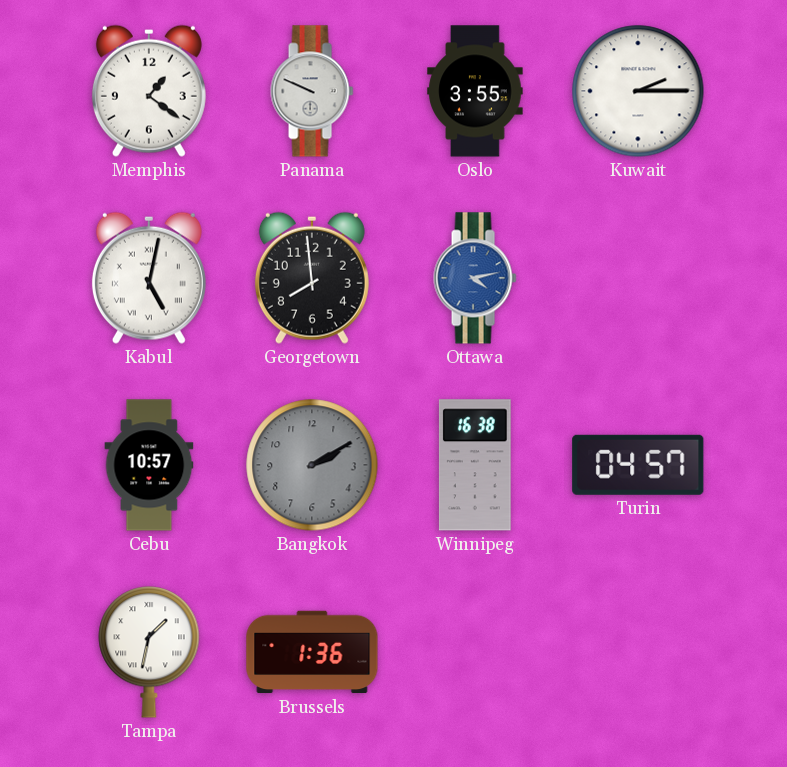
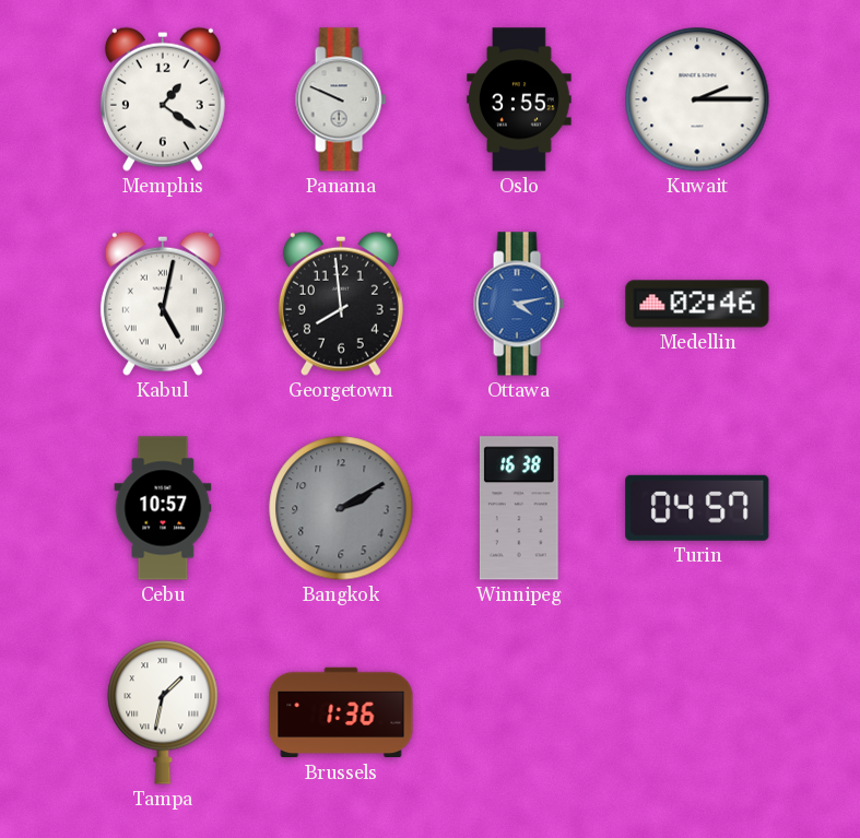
Medellin: none -> 02:46
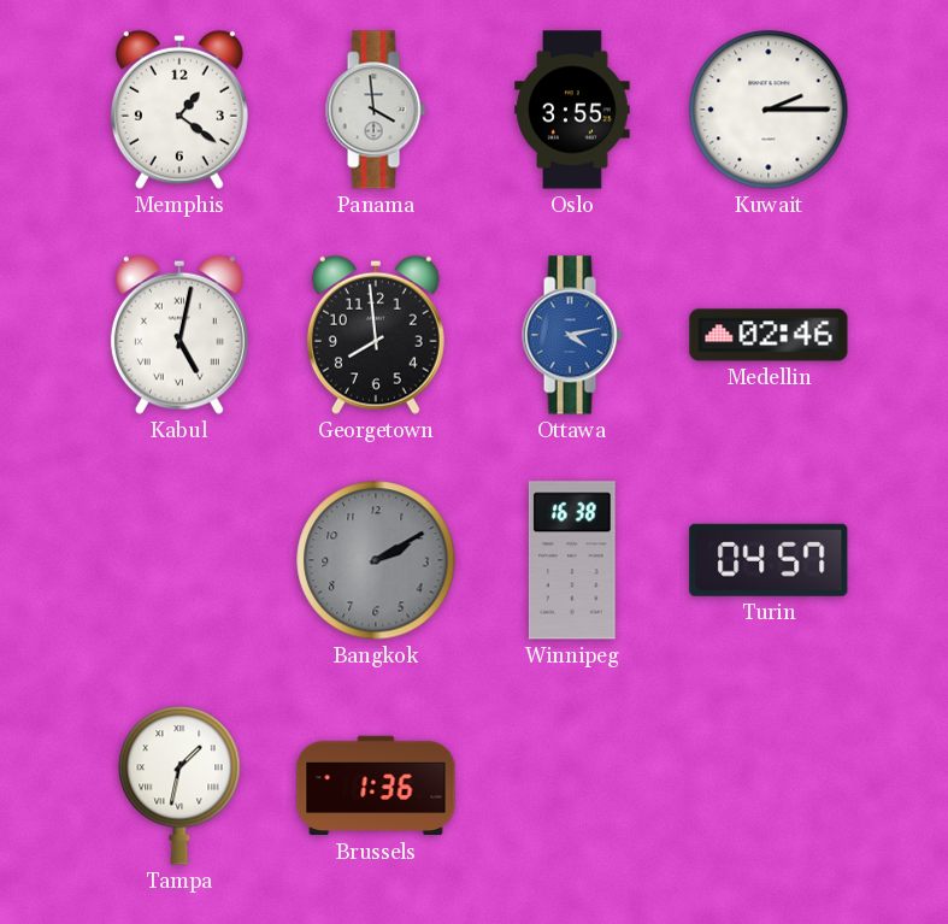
Panama: 9:49 -> 3:59
Cebu: 10:57 -> none
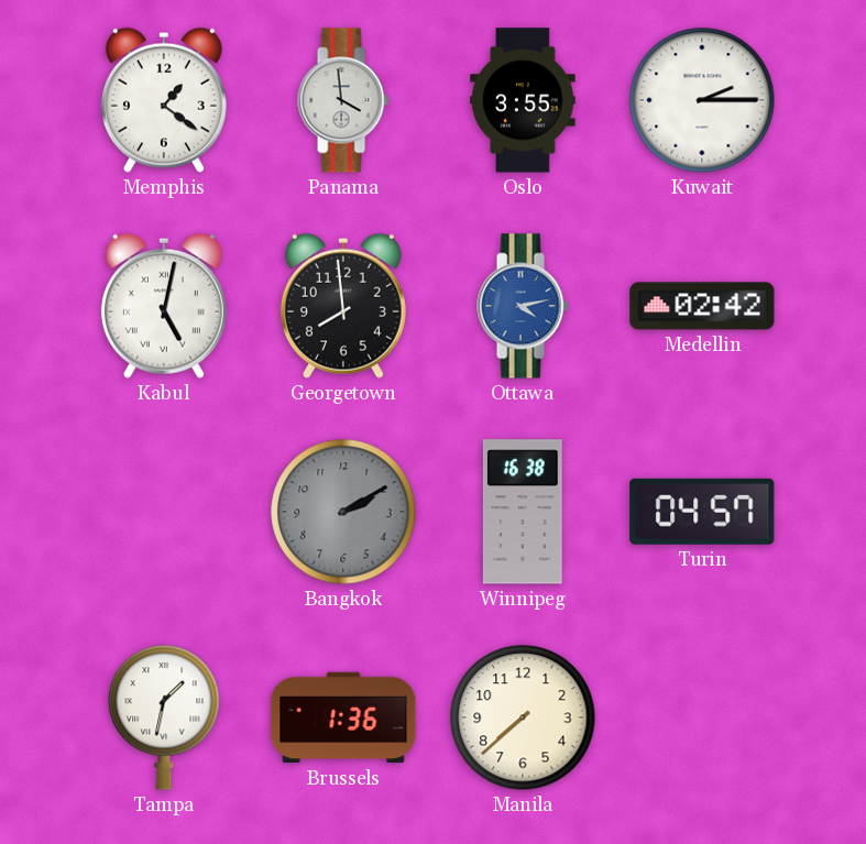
Medellin: 02:46 -> 02:42
Manila: none -> 7:38
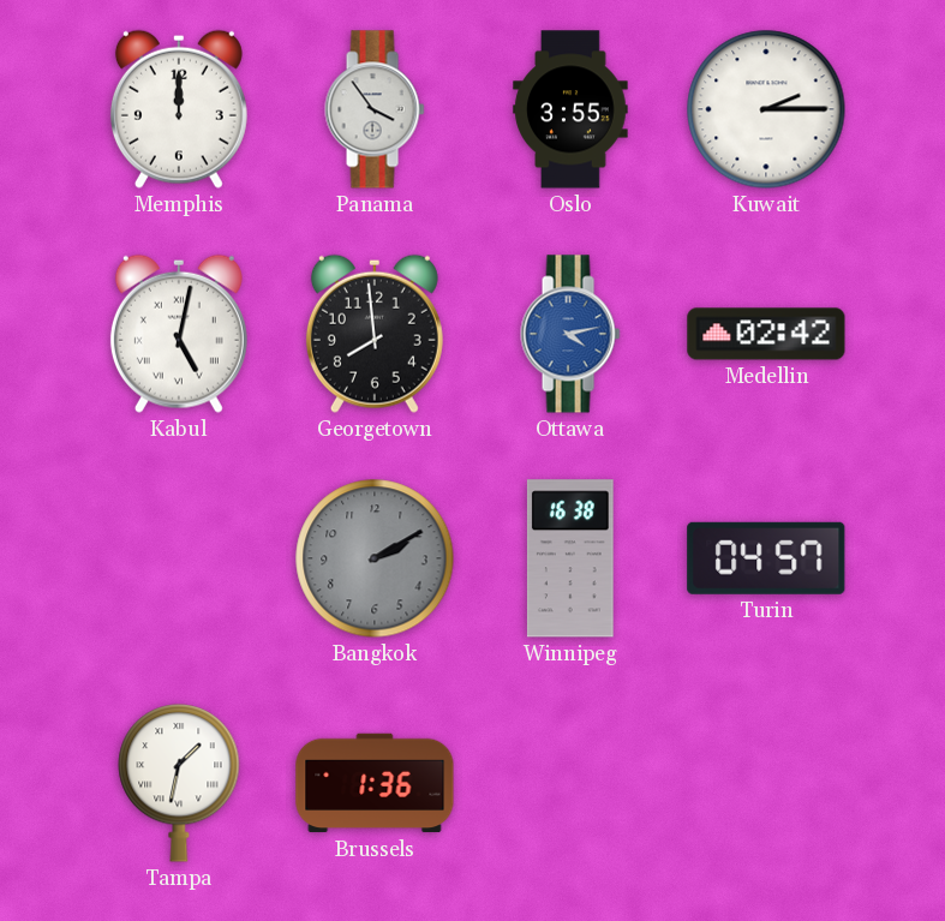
Memphis: 1:21 -> 12:00
Panama: 3:59 -> 3:54
Manila: 7:38 -> none
